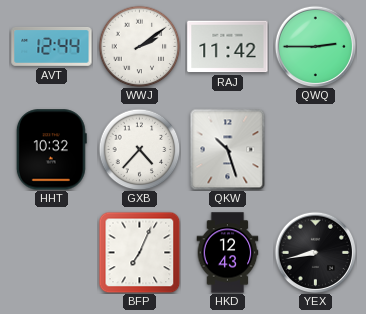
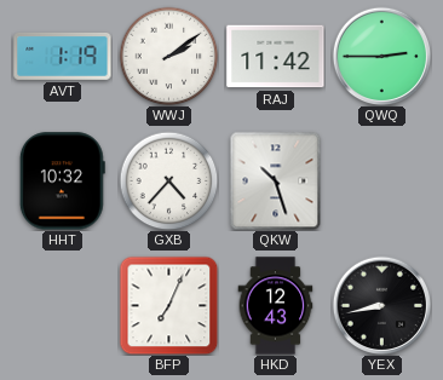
AVT: 12:44 -> 1:19
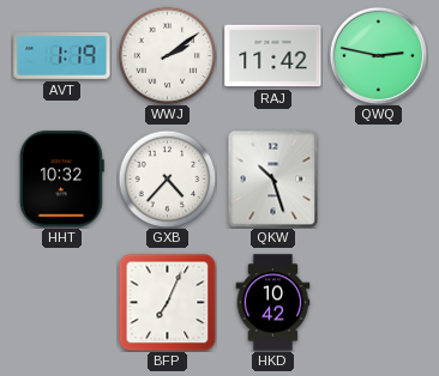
QWQ: 2:45 -> 2:47
HKD: 12:43 -> 10:42
YEX: 8:43 -> none
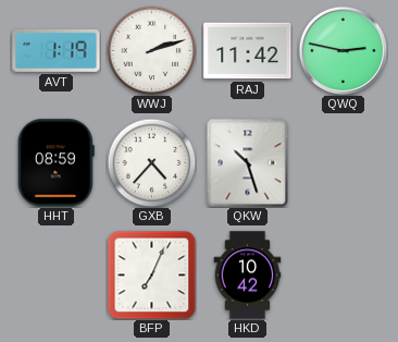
WWJ: 2:09 -> 2:12
HHT: 10:32 -> 08:59
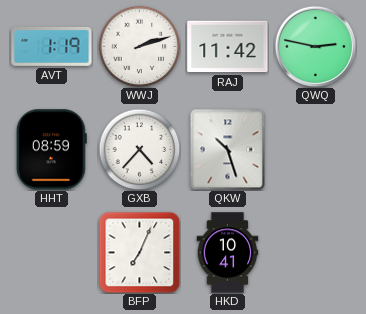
HKD: 10:42 -> 10:41
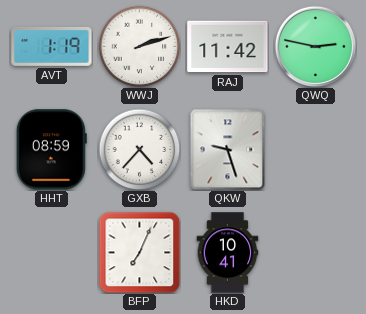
QKW: 10:27 -> 9:27
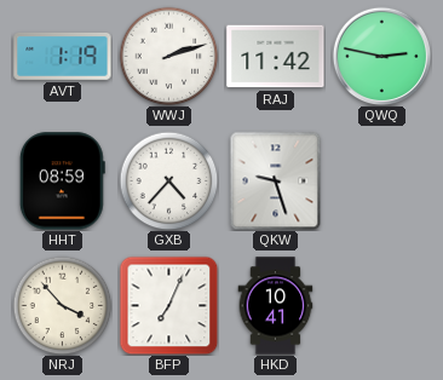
NRJ: none -> 3:53
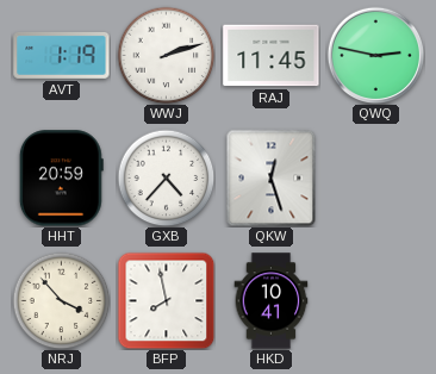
RAJ: 11:42 -> 11:45
HHT: 08:59 -> 20:59
QKW: 9:27 -> 12:27
BFP: 7:04 -> 7:58
